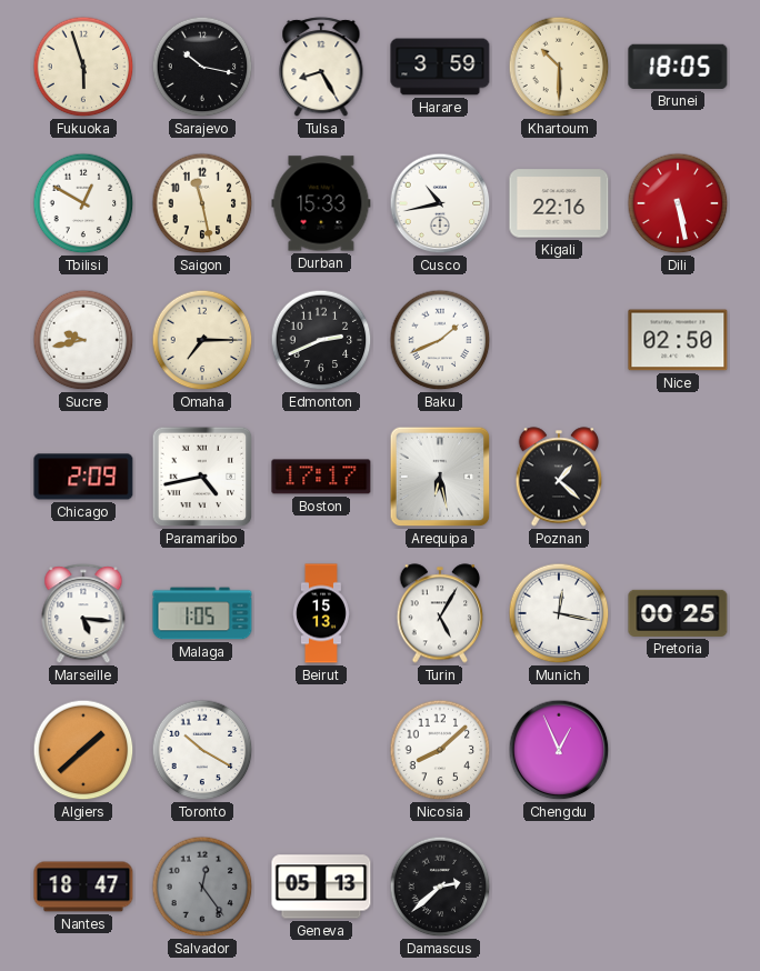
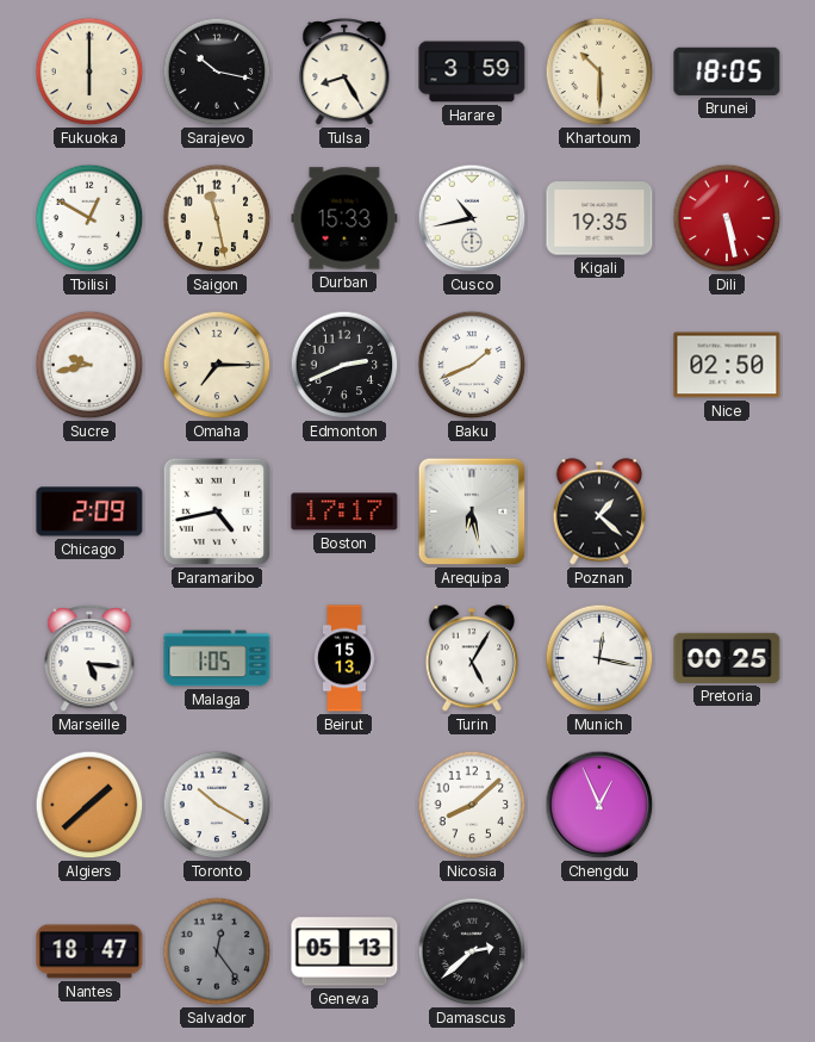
Fukuoka: 5:57 -> 6:00
Kigali: 22:16 -> 19:35
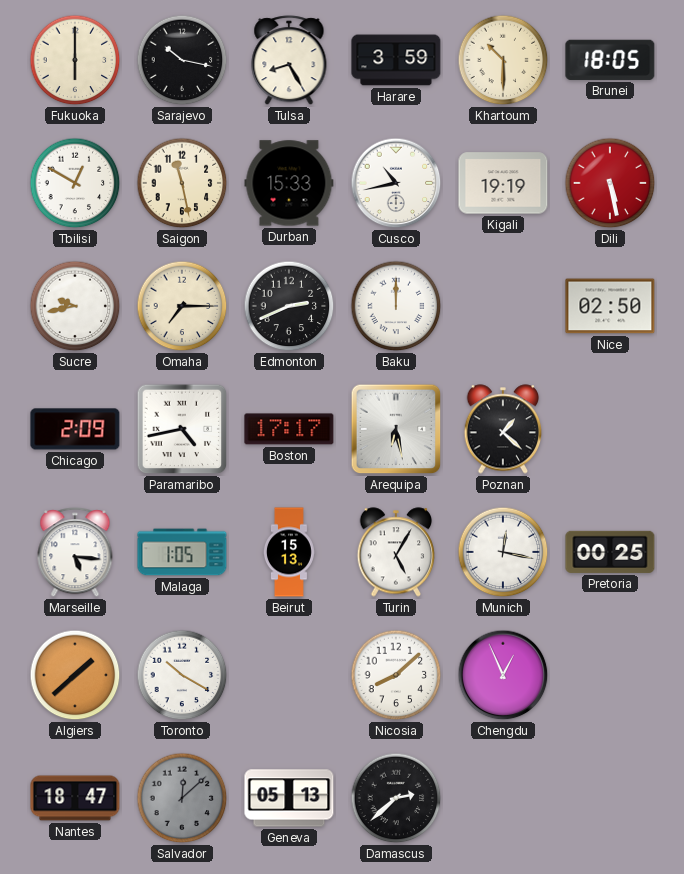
Kigali: 19:35 -> 19:19
Baku: 1:41 -> 12:00
Salvador: 12:24 -> 12:08
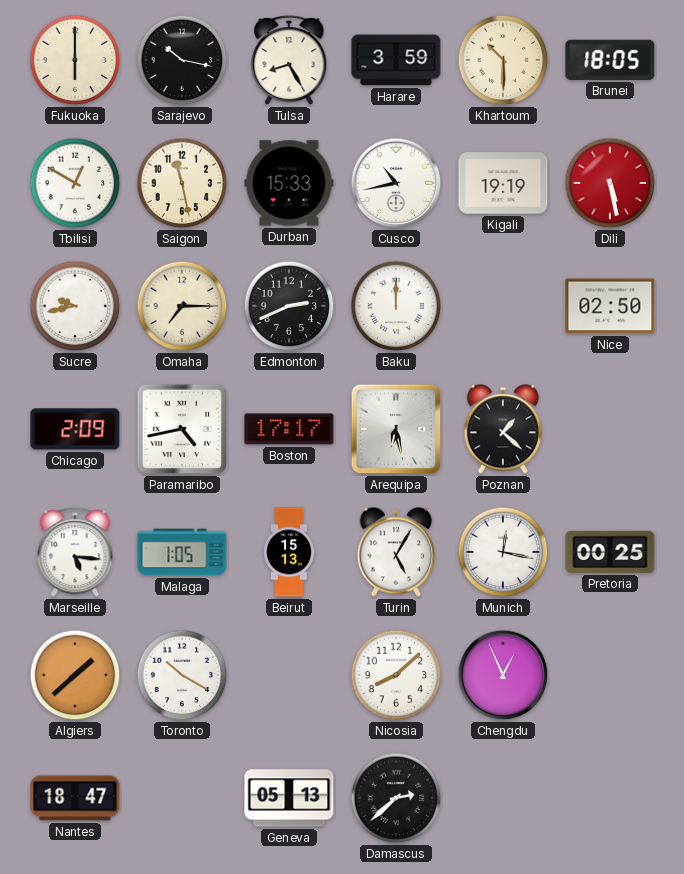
Salvador: 12:08 -> none
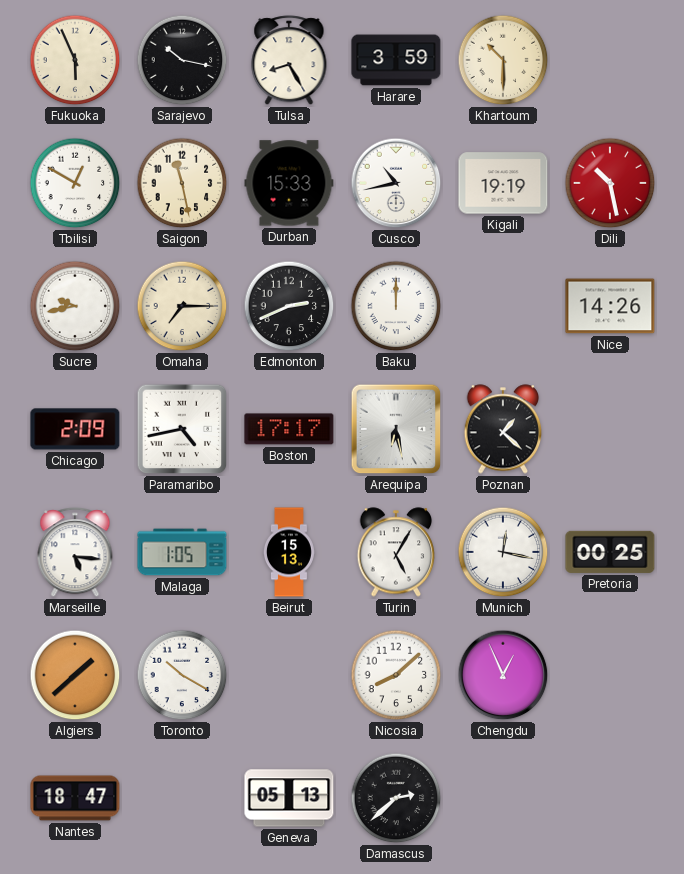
Fukuoka: 6:00 -> 5:56
Brunei: 18:05 -> none
Dili: 5:28 -> 10:28
Nice: 02:50 -> 14:26
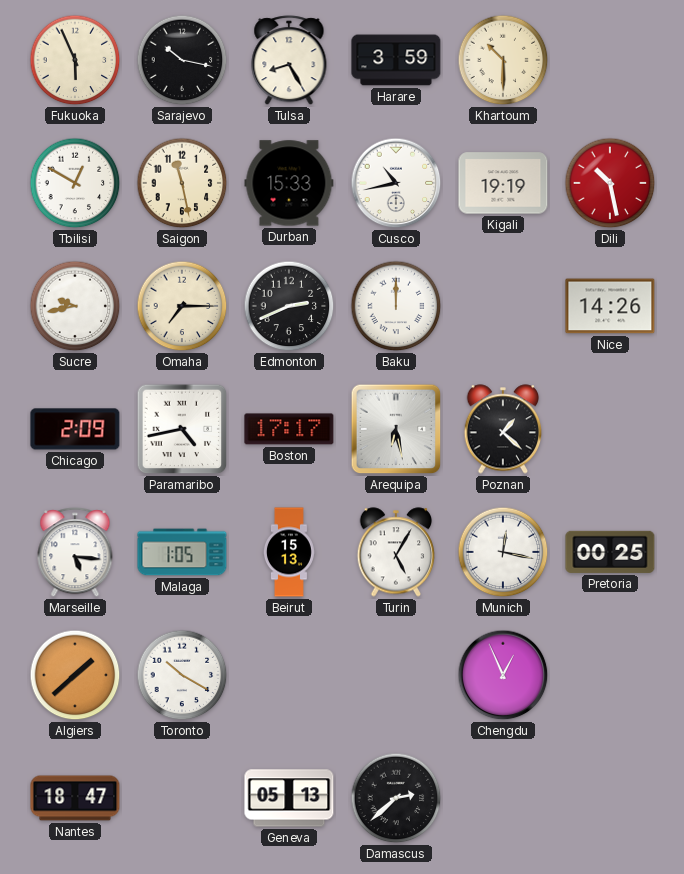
Nicosia: 8:08 -> none
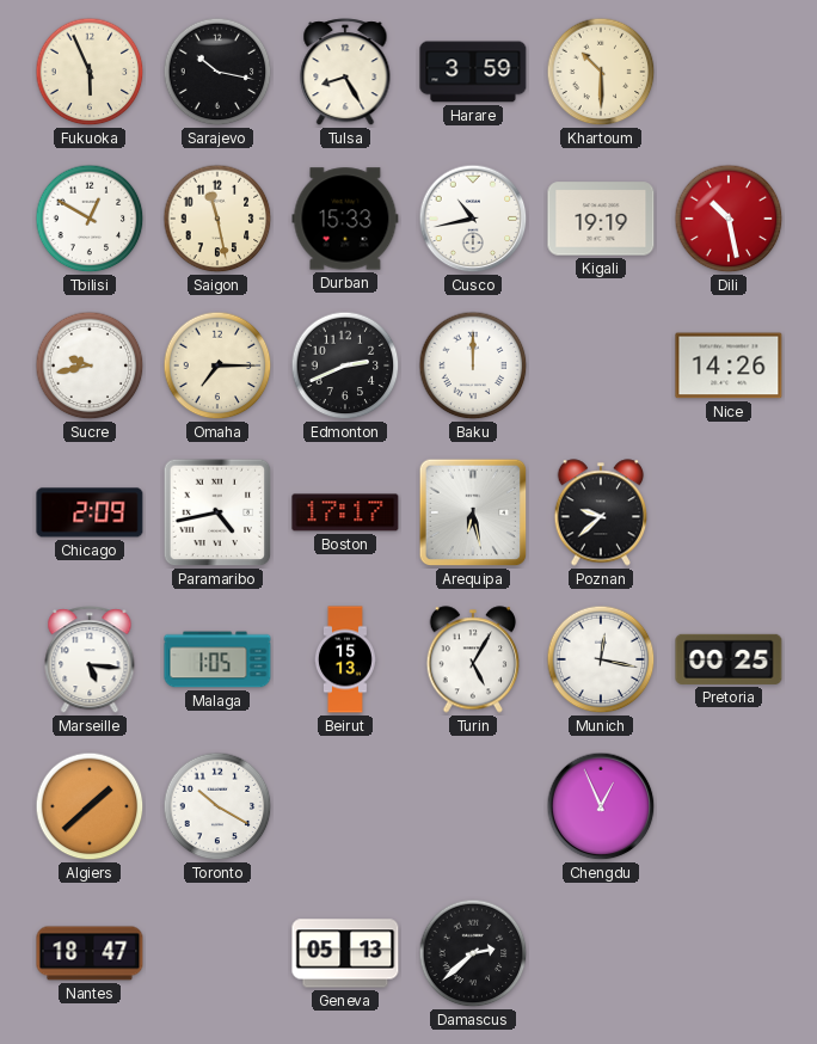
Poznan: 1:22 -> 9:38
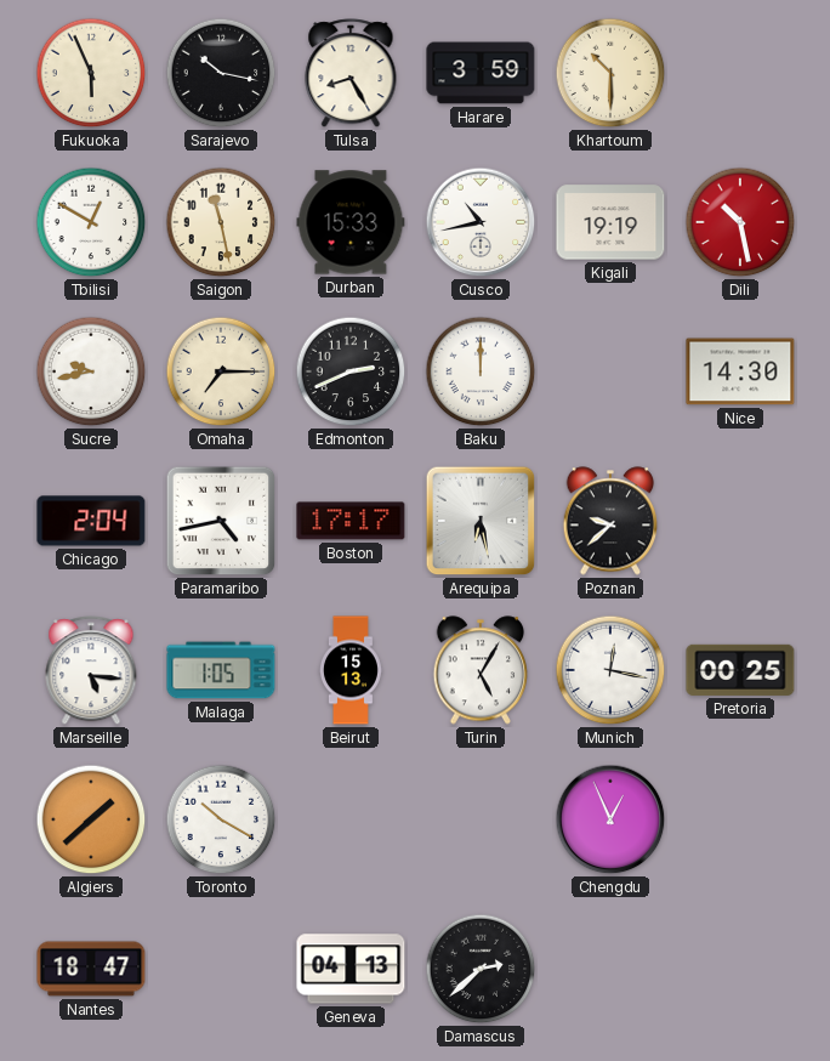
Nice: 14:26 -> 14:30
Chicago: 2:09 -> 2:04
Geneva: 05:13 -> 04:13
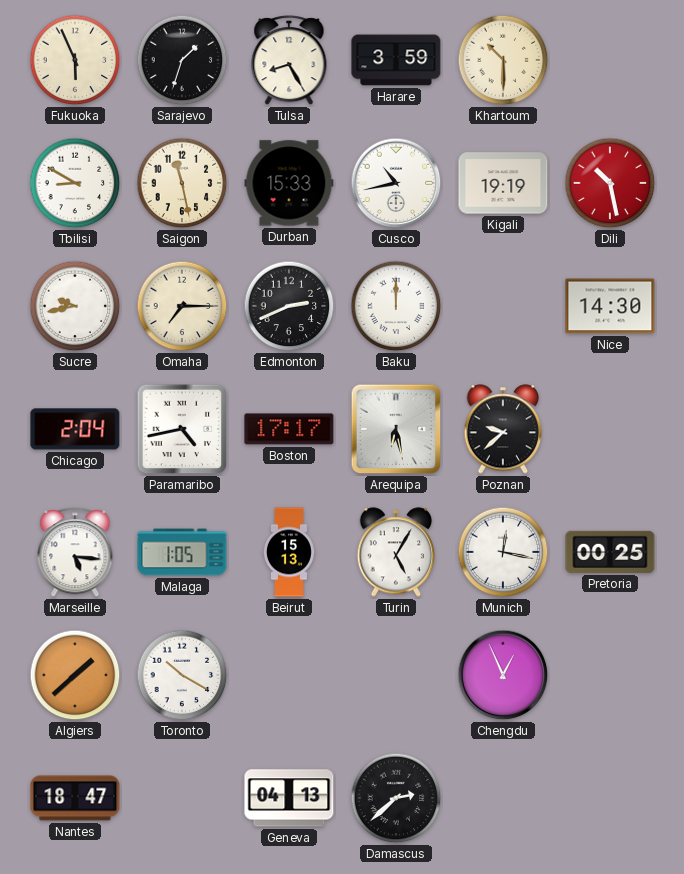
Sarajevo: 10:17 -> 1:33
Tbilisi: 12:50 -> 8:50
